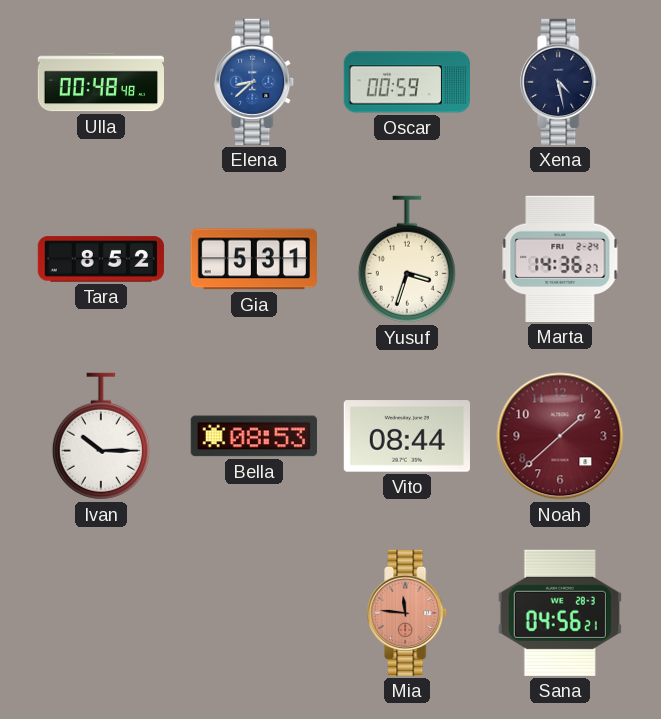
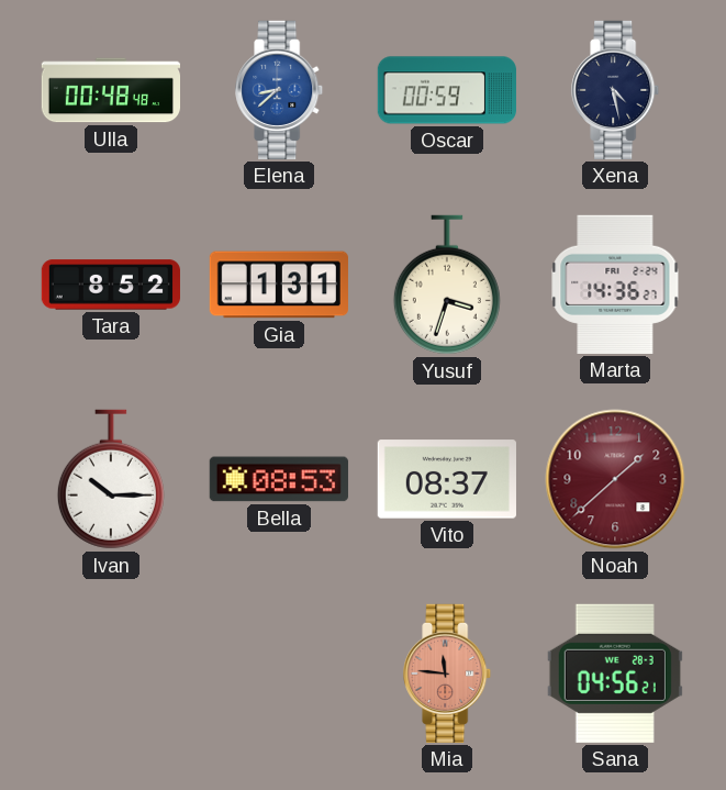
Gia: 5:31 -> 1:31
Vito: 08:44 -> 08:37
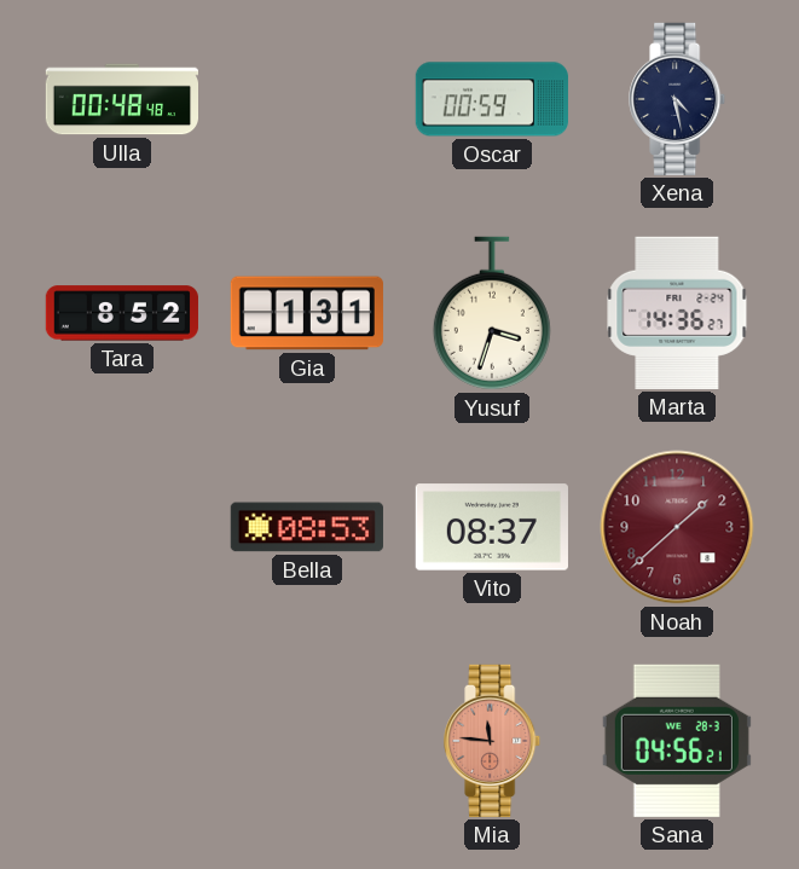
Elena: 8:38 -> none
Ivan: 10:15 -> none
